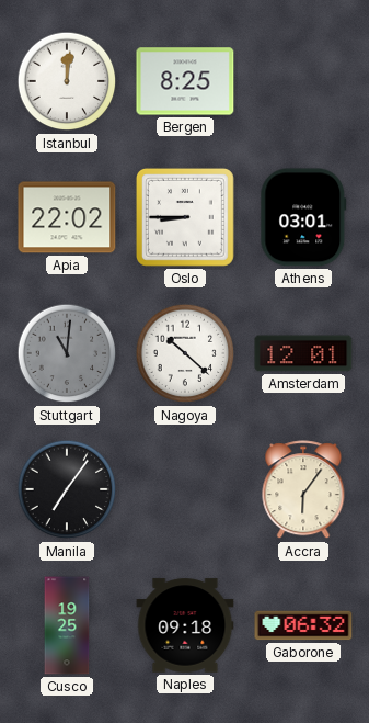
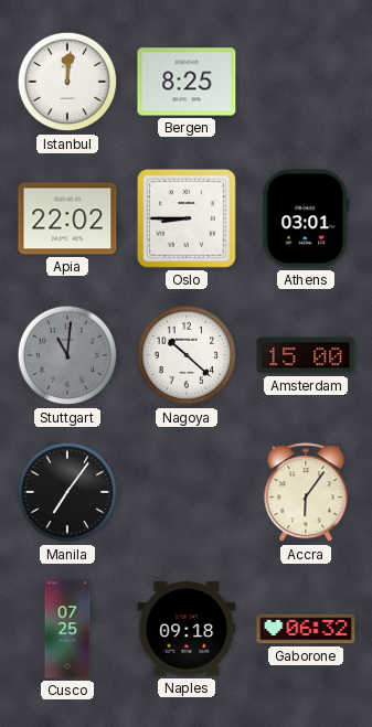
Amsterdam: 12:01 -> 15:00
Cusco: 19:25 -> 07:25
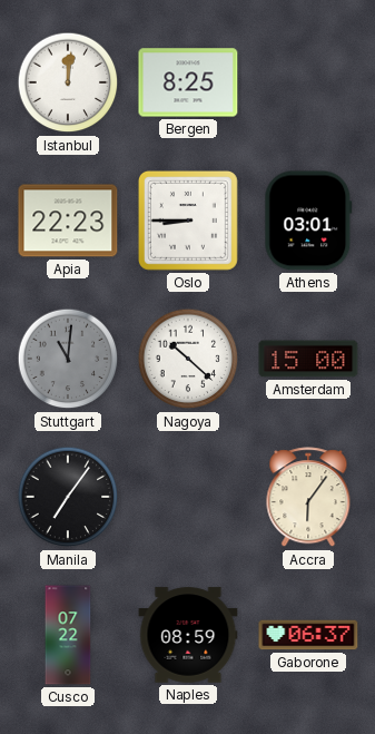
Apia: 22:02 -> 22:23
Cusco: 07:25 -> 07:22
Naples: 09:18 -> 08:59
Gaborone: 06:32 -> 06:37
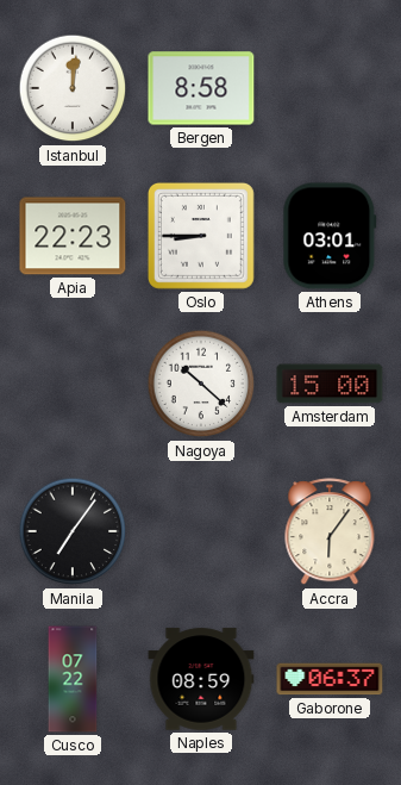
Bergen: 8:25 -> 8:58
Stuttgart: 11:01 -> none
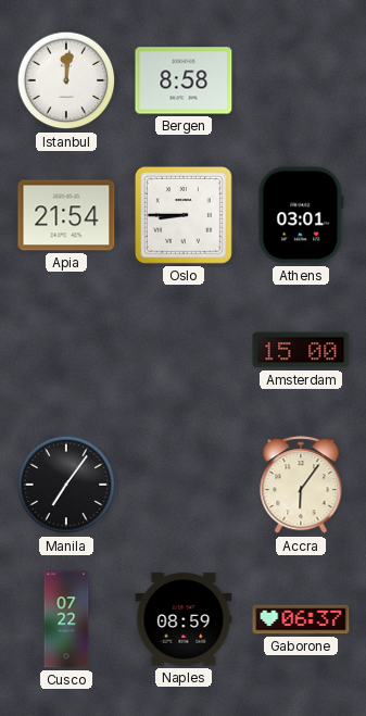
Apia: 22:23 -> 21:54
Nagoya: 10:22 -> none
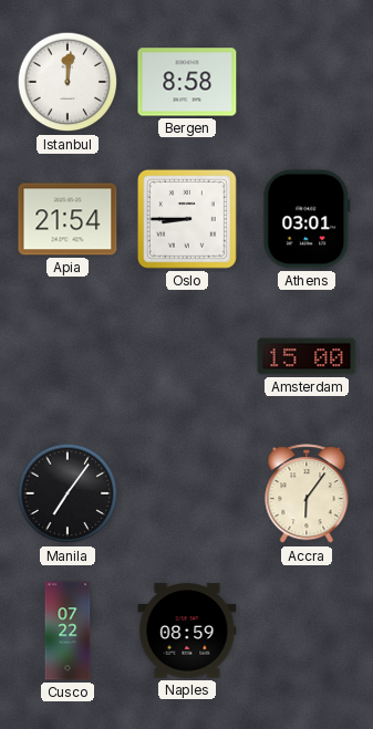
Gaborone: 06:37 -> none
